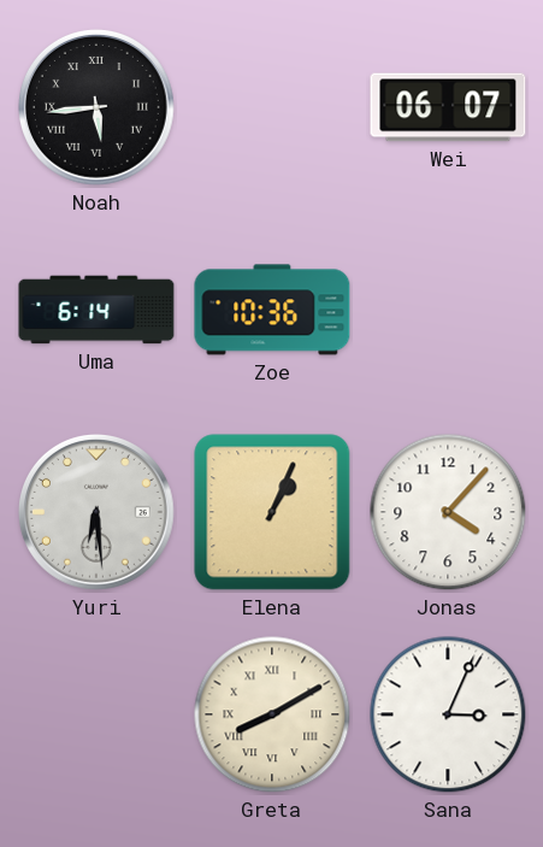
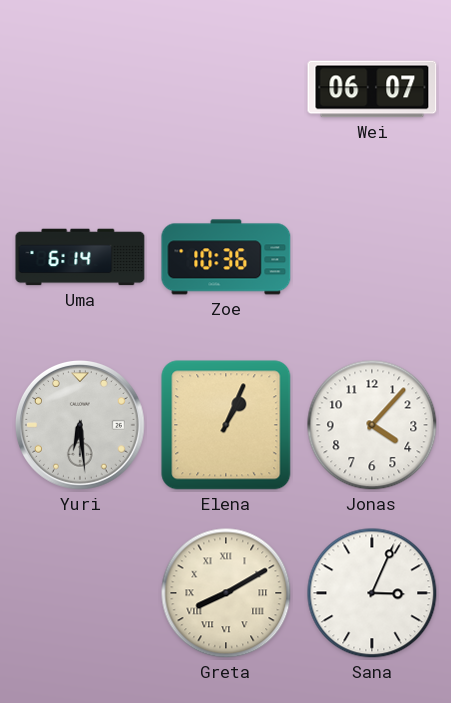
Noah: 5:44 -> none
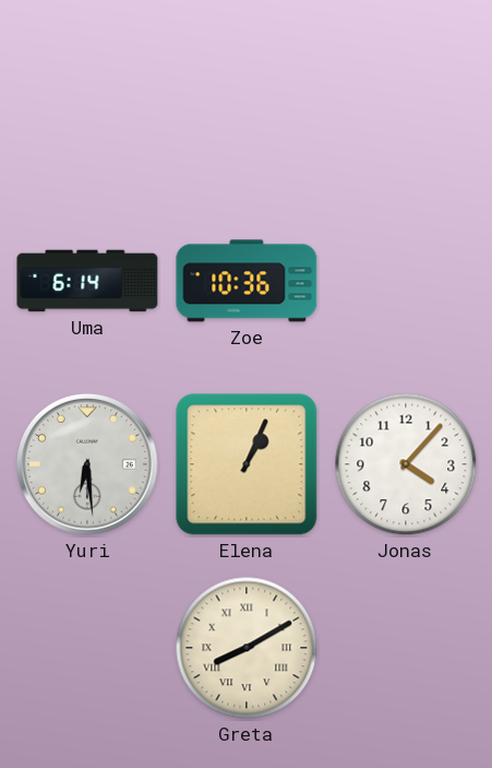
Wei: 06:07 -> none
Sana: 3:04 -> none
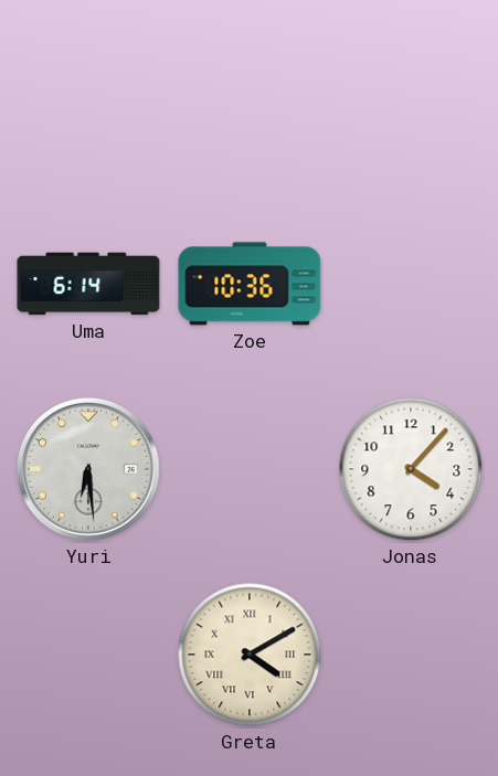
Elena: 1:04 -> none
Greta: 8:10 -> 4:10
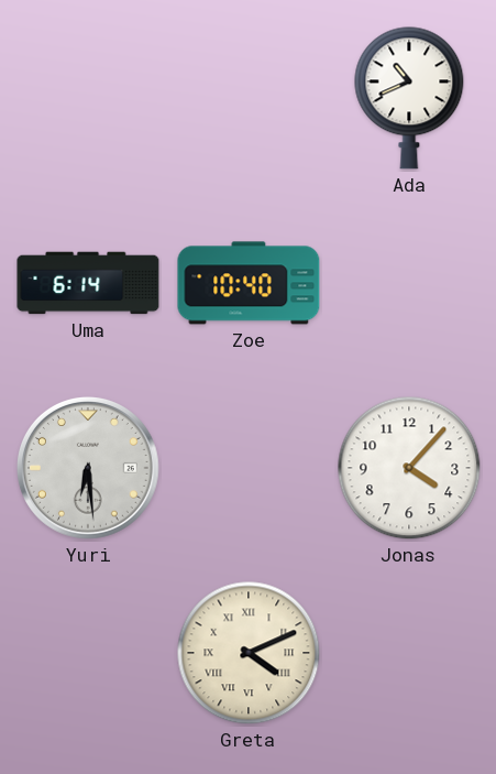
Ada: none -> 10:41
Zoe: 10:36 -> 10:40
Greta: 4:10 -> 4:11
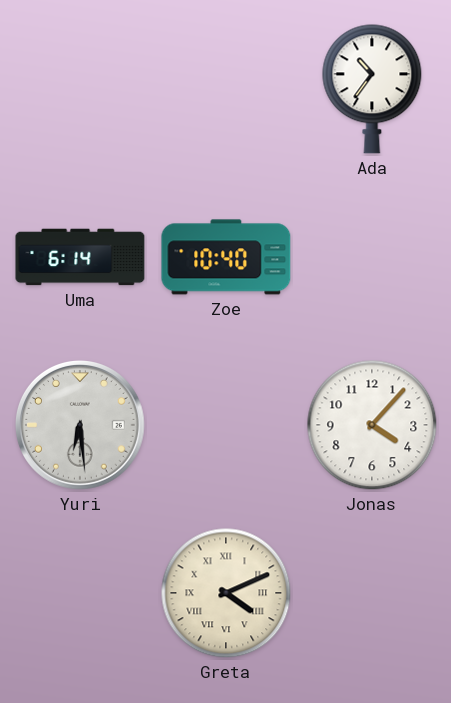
Ada: 10:41 -> 10:36
